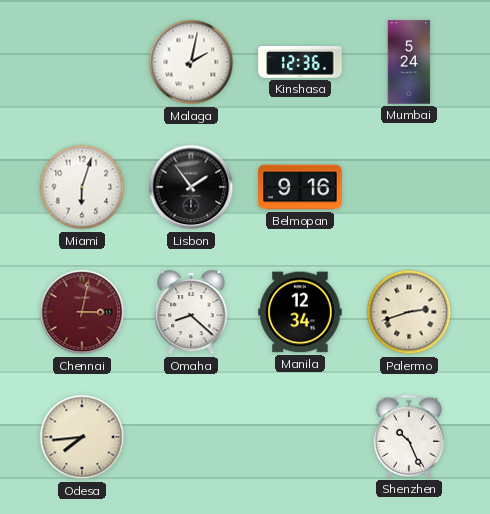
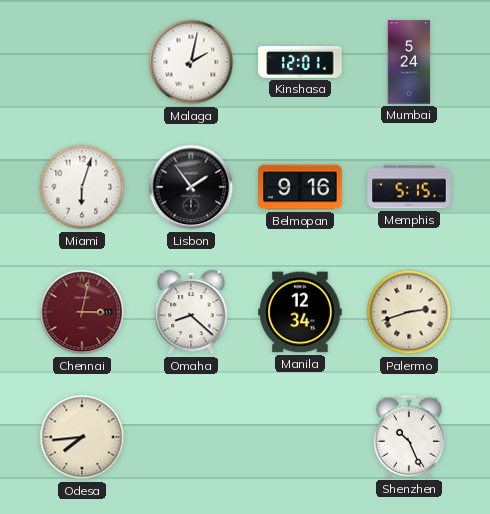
Kinshasa: 12:36 -> 12:01
Memphis: none -> 5:15
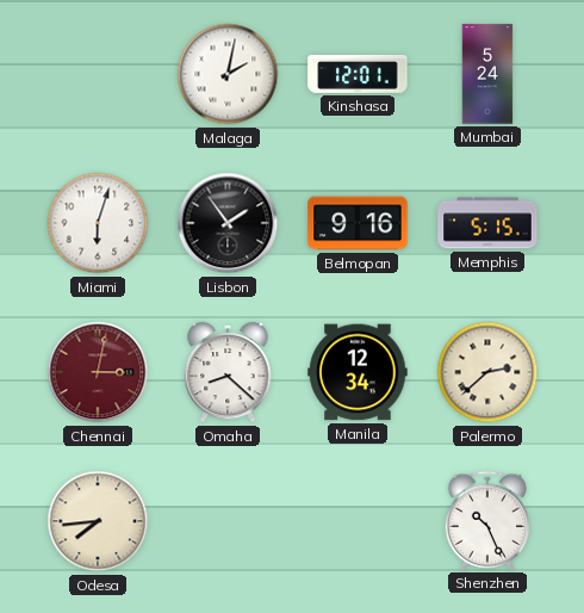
Palermo: 2:42 -> 2:38
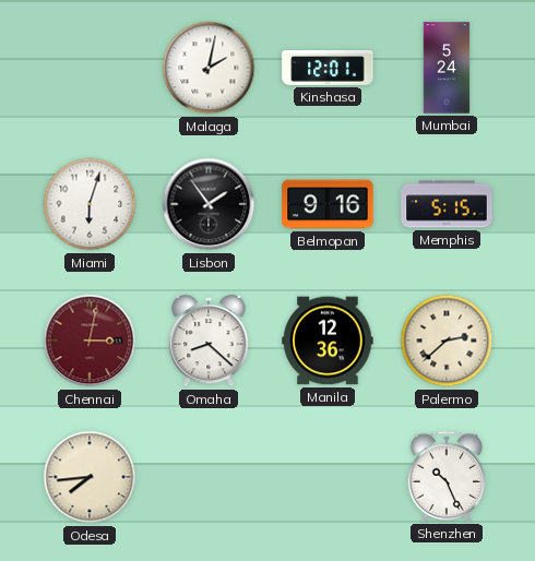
Manila: 12:34 -> 12:36
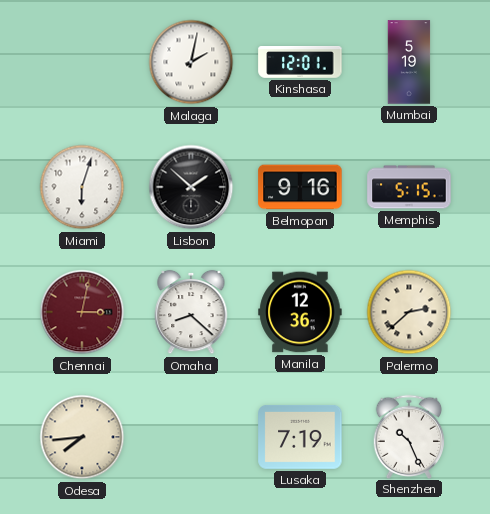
Mumbai: 5:24 -> 5:19
Lisbon: 1:54 -> 1:52
Lusaka: none -> 7:19
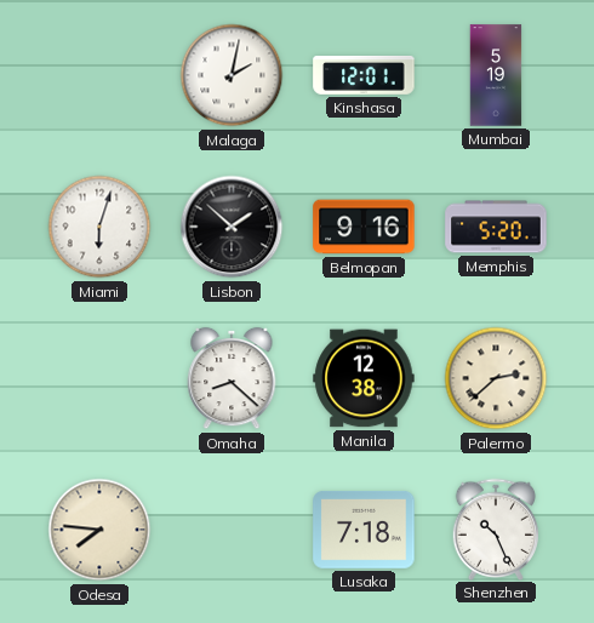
Memphis: 5:15 -> 5:20
Chennai: 3:02 -> none
Manila: 12:36 -> 12:38
Odesa: 7:44 -> 7:46
Lusaka: 7:19 -> 7:18
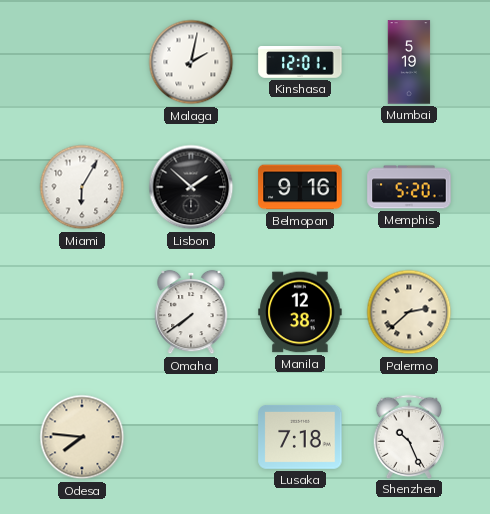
Miami: 6:03 -> 6:05
Omaha: 8:22 -> 7:39
